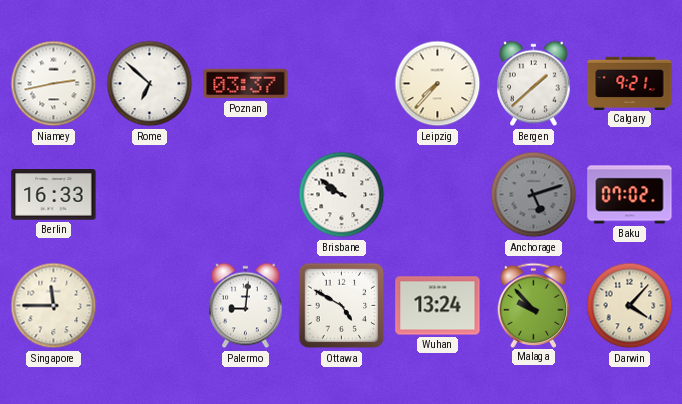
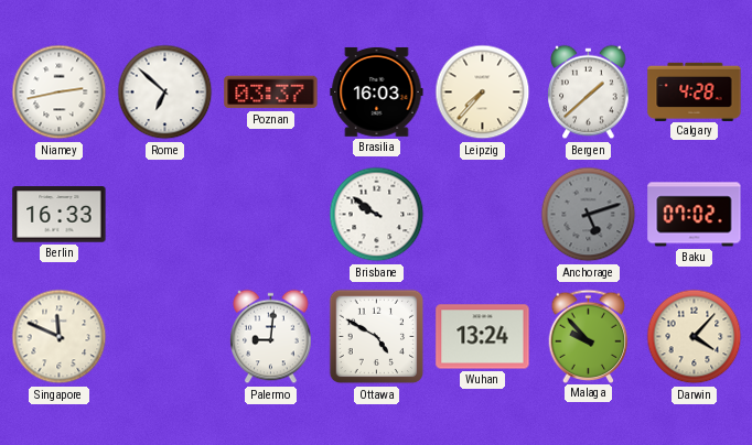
Brasilia: none -> 16:03
Calgary: 9:21 -> 4:28
Singapore: 11:45 -> 11:49
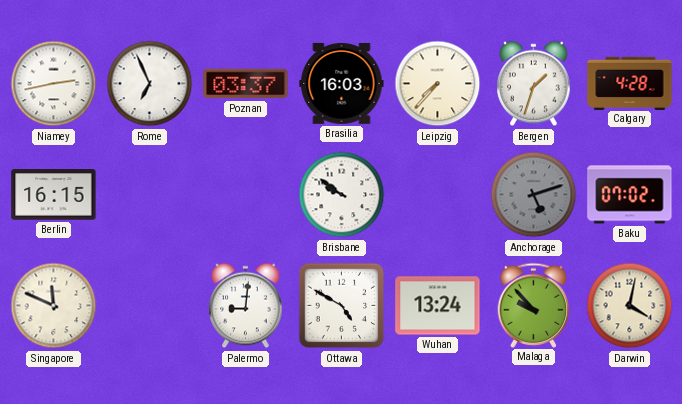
Rome: 6:52 -> 6:56
Bergen: 1:38 -> 1:33
Berlin: 16:33 -> 16:15
Darwin: 4:07 -> 4:02
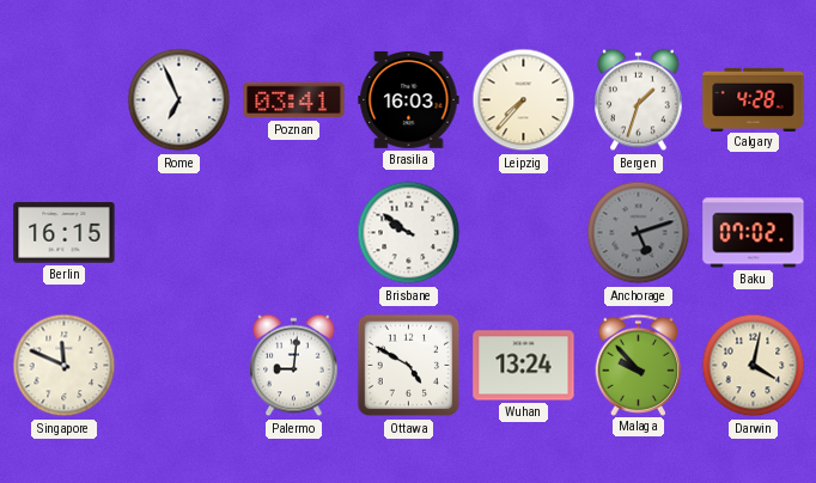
Niamey: 2:43 -> none
Poznan: 03:37 -> 03:41
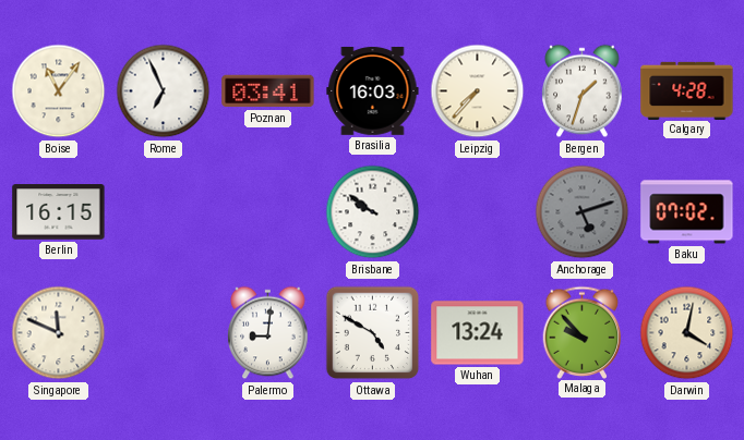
Boise: none -> 11:06
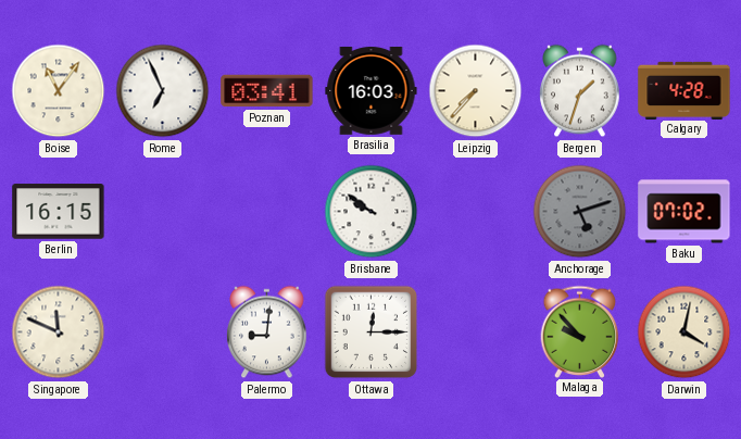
Ottawa: 4:50 -> 12:15
Wuhan: 13:24 -> none
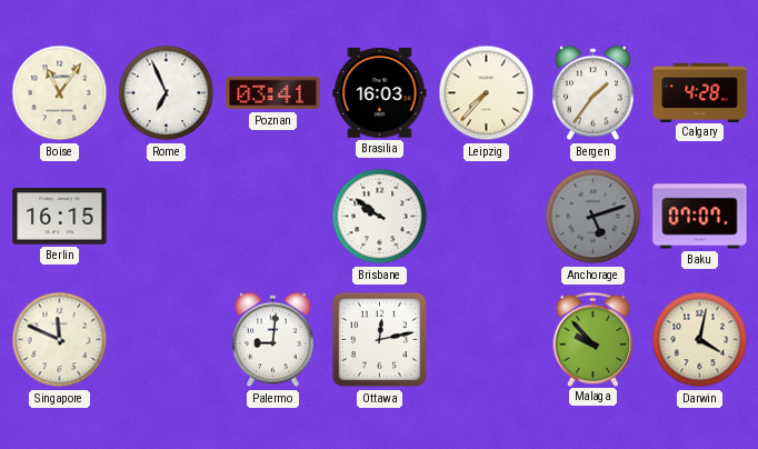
Bergen: 1:33 -> 1:36
Baku: 07:02 -> 07:07
Ottawa: 12:15 -> 12:13
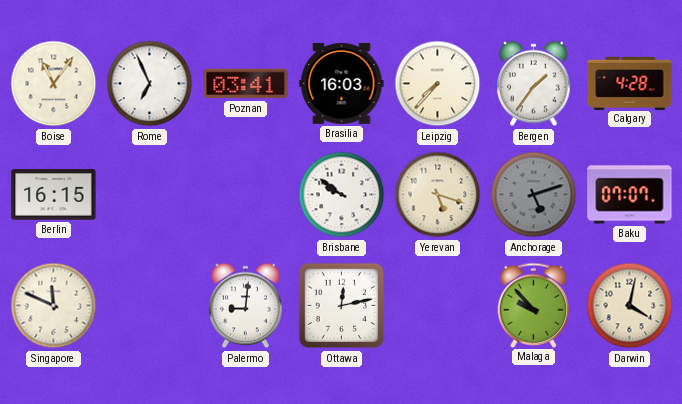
Yerevan: none -> 5:18
